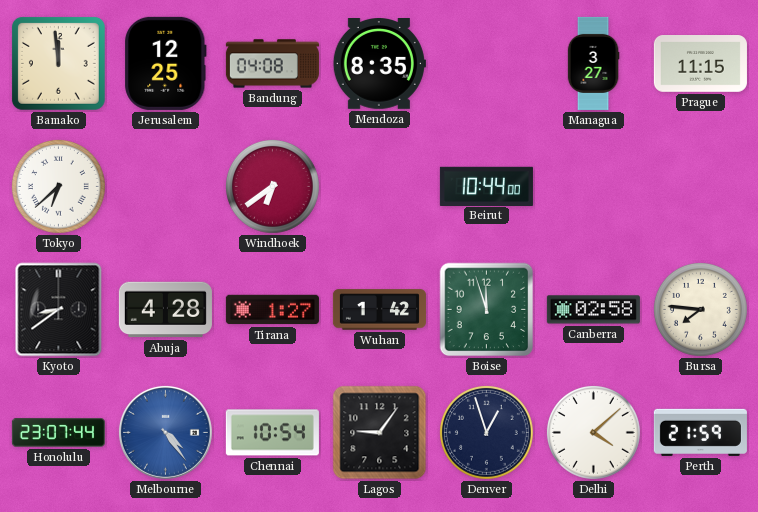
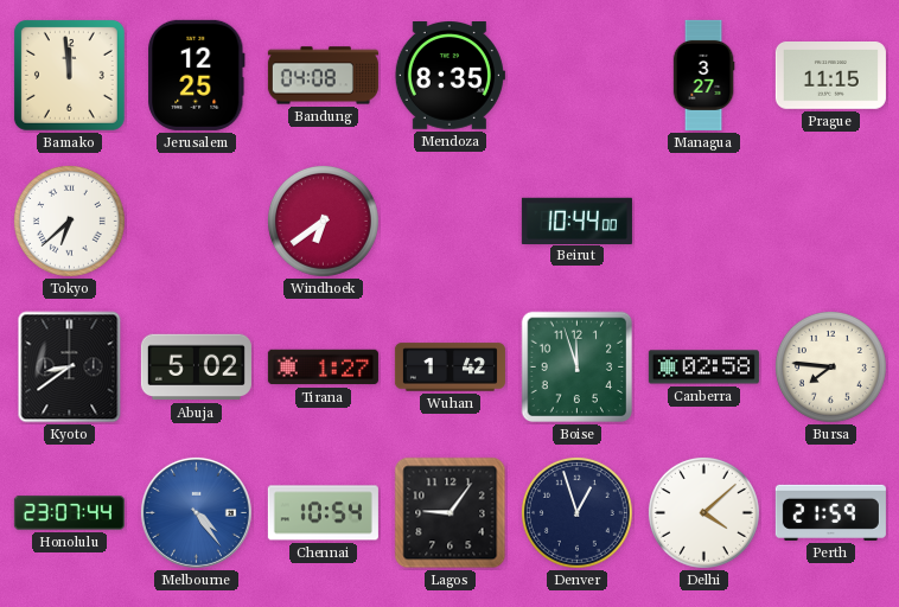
Abuja: 4:28 -> 5:02
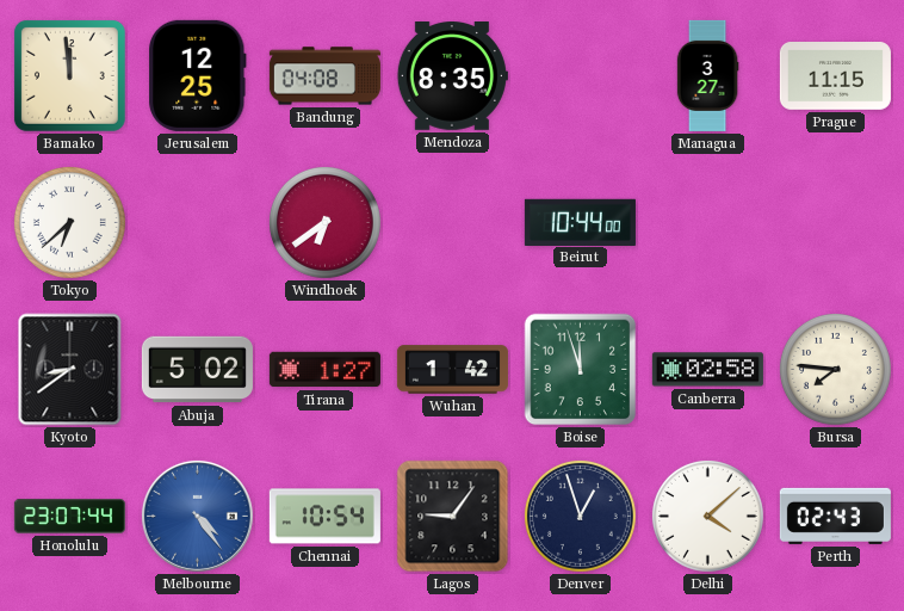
Perth: 21:59 -> 02:43
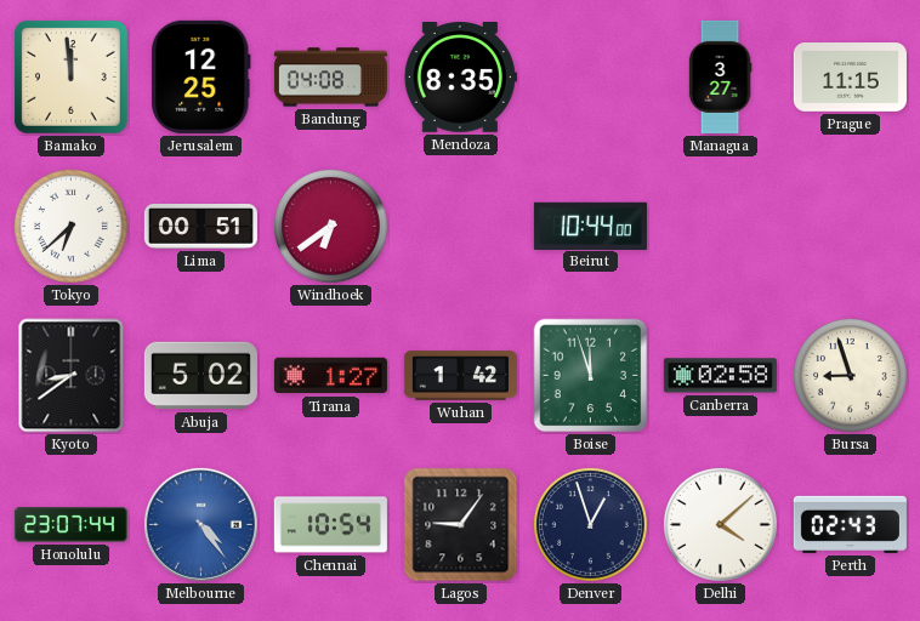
Lima: none -> 00:51
Bursa: 7:46 -> 8:57
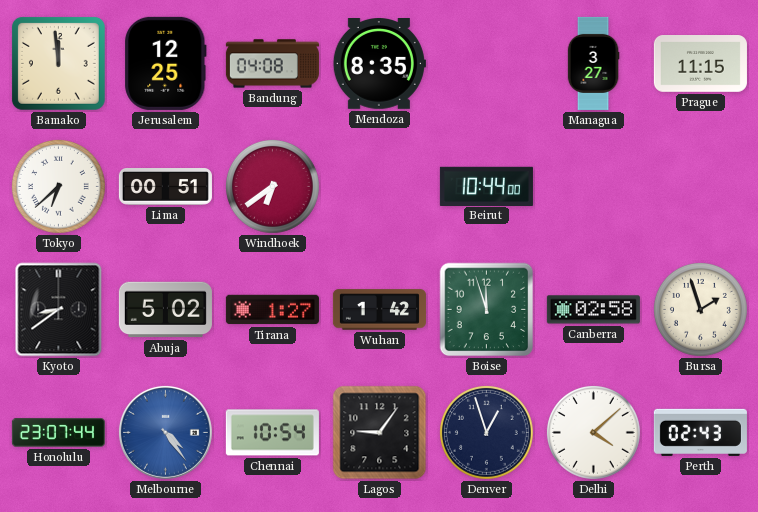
Bursa: 8:57 -> 1:57
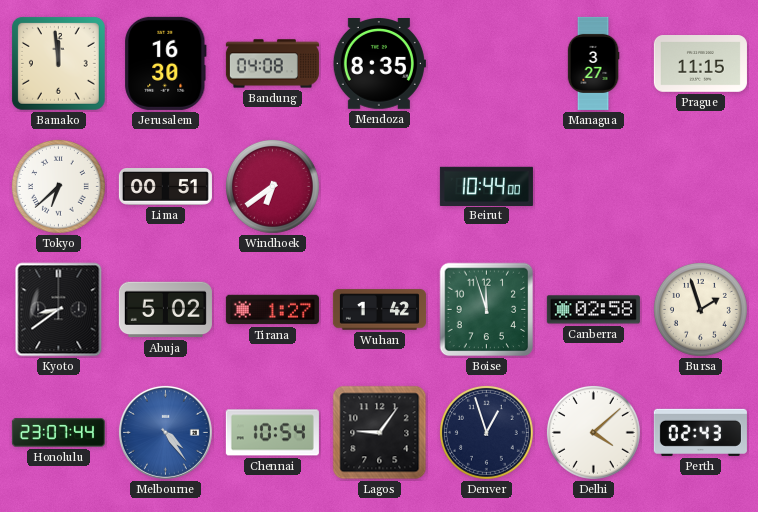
Jerusalem: 12:25 -> 16:30
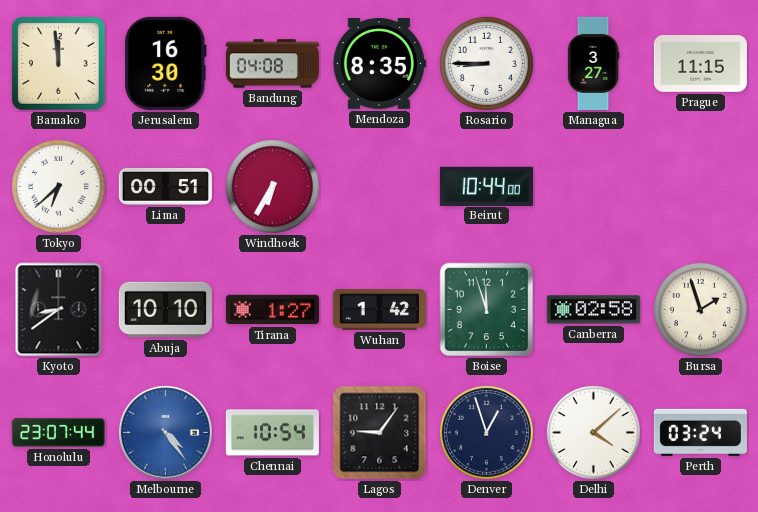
Rosario: none -> 8:45
Windhoek: 6:39 -> 6:35
Abuja: 5:02 -> 10:10
Perth: 02:43 -> 03:24
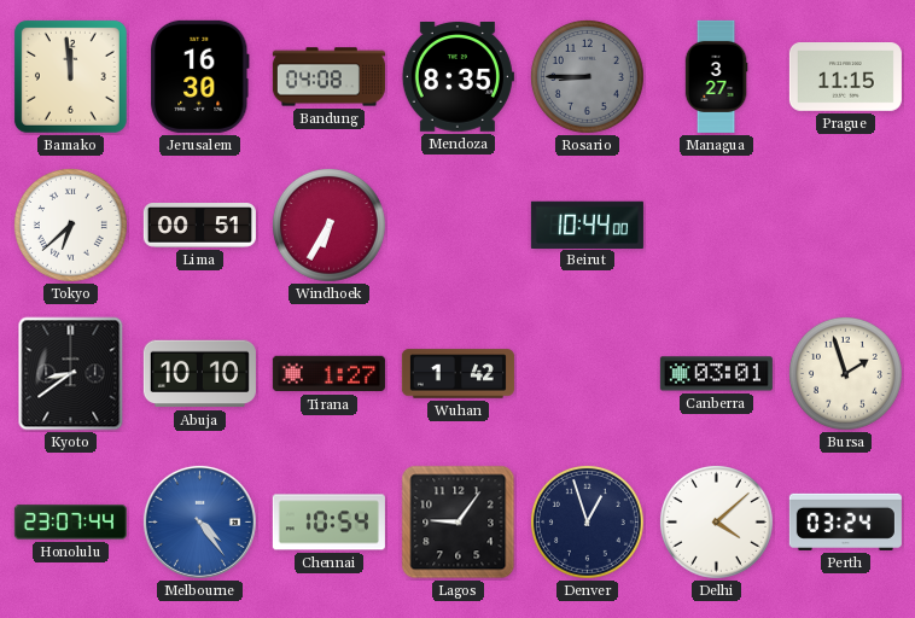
Rosario dial: white -> grey
Boise: 11:57 -> none
Canberra: 02:58 -> 03:01
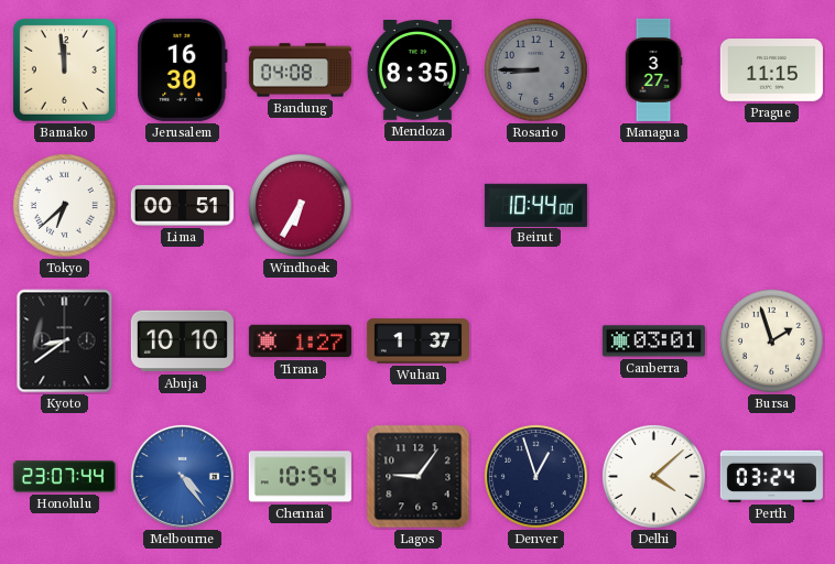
Wuhan: 1:42 -> 1:37
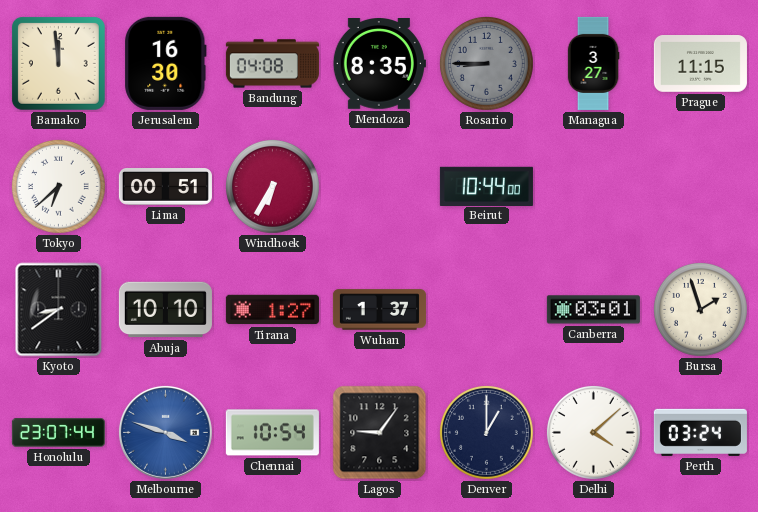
Melbourne: 4:24 -> 3:48
Denver: 12:57 -> 1:00
